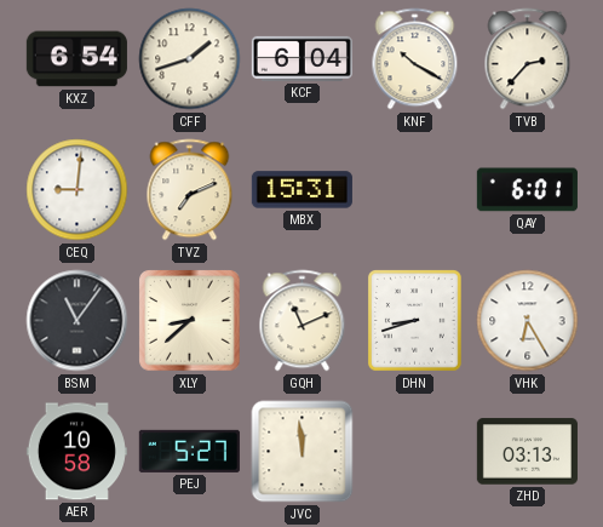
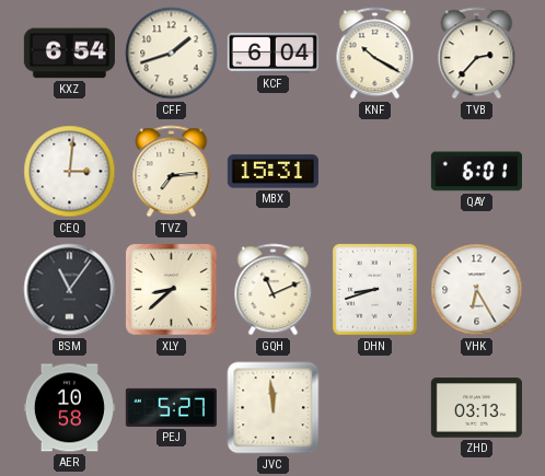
CEQ: 9:01 -> 3:01
TVZ: 7:11 -> 7:14
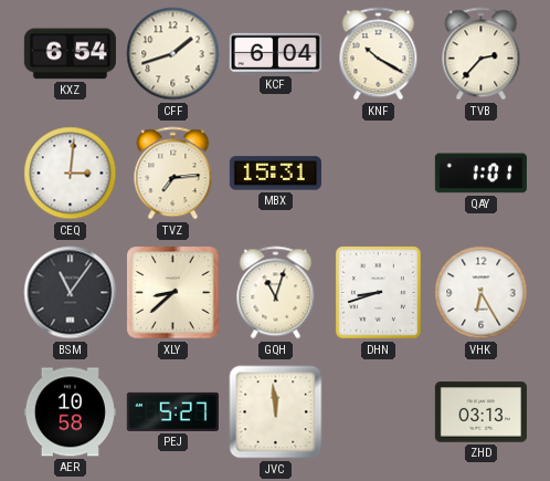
QAY: 6:01 -> 1:01
GQH: 11:11 -> 11:03
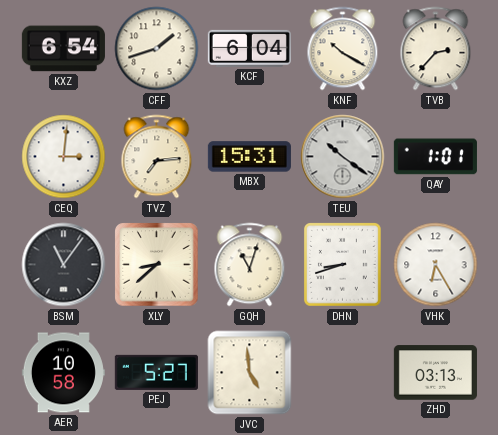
TEU: none -> 10:21
JVC: 11:59 -> 4:59
